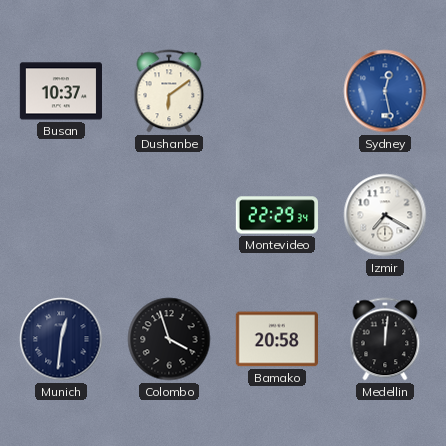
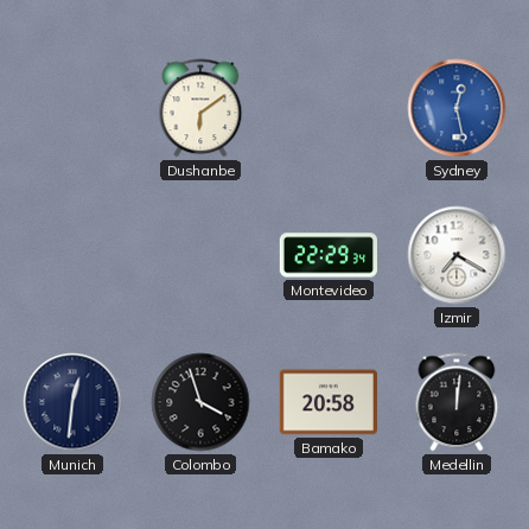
Busan: 10:37 -> none
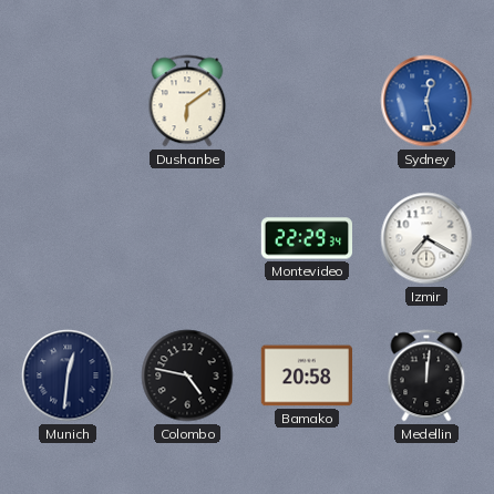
Colombo: 3:57 -> 4:47
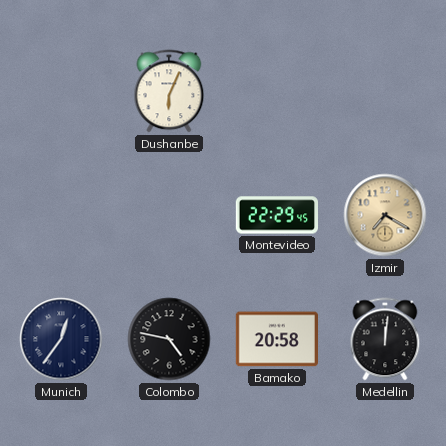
Dushanbe: 6:09 -> 6:04
Sydney: 12:28 -> none
Montevideo: 22:29:34 -> 22:29:45
Izmir dial: white -> champagne
Munich: 12:31 -> 12:36
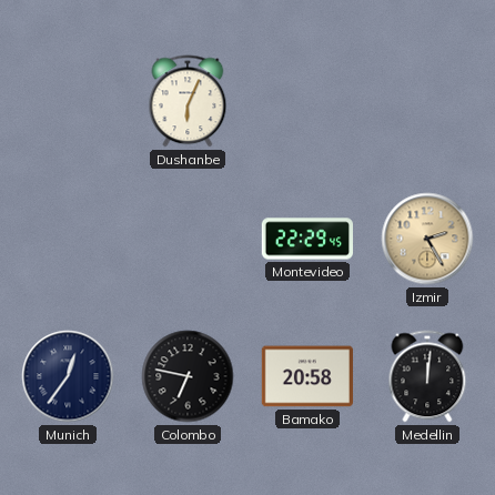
Izmir: 7:20 -> 2:25
Colombo: 4:47 -> 6:47
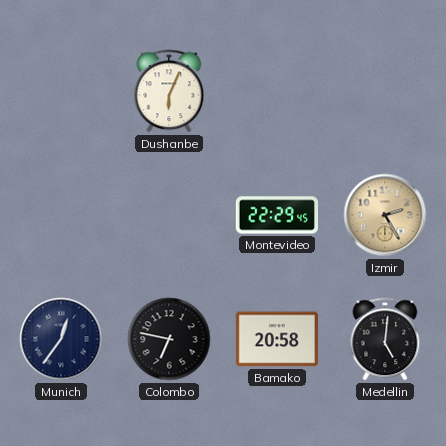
Medellin: 12:01 -> 5:01
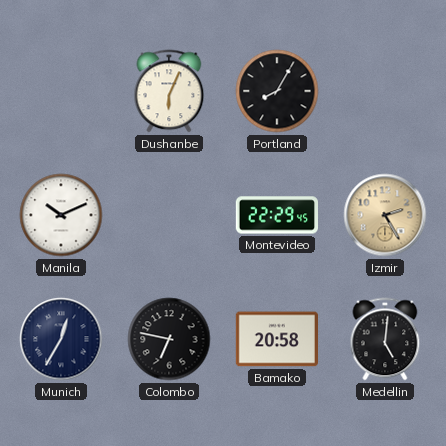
Portland: none -> 8:05
Manila: none -> 10:11
Munich: 12:36 -> 12:35
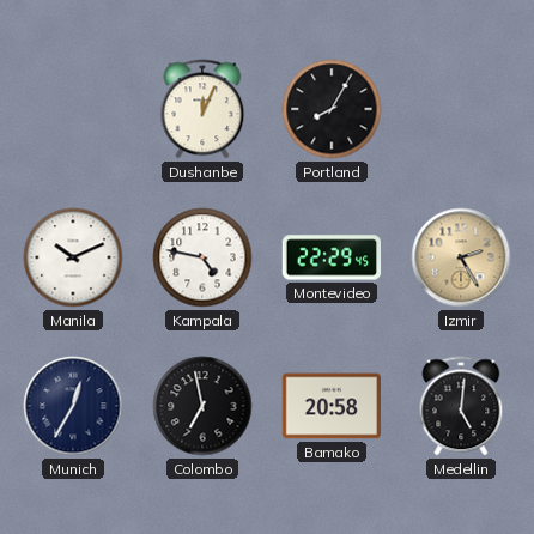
Dushanbe: 6:04 -> 12:04
Kampala: none -> 4:47
Colombo: 6:47 -> 6:58
